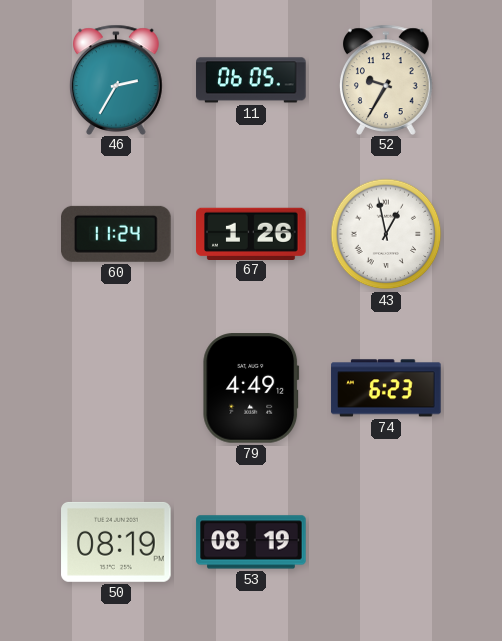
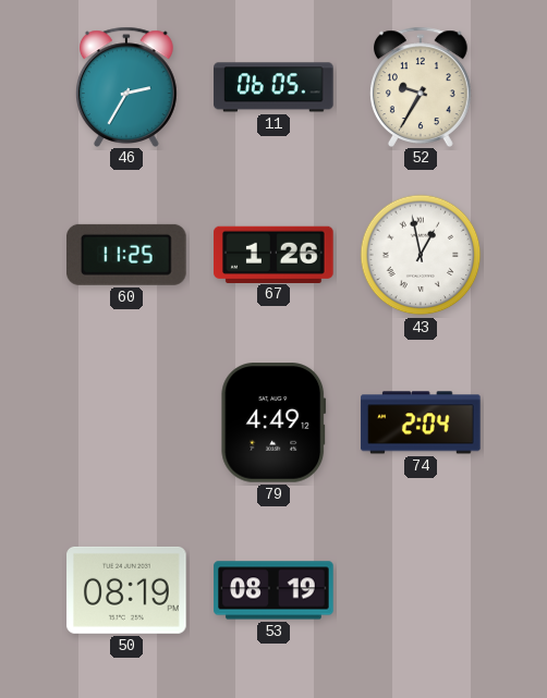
60: 11:24 -> 11:25
74: 6:23 -> 2:04
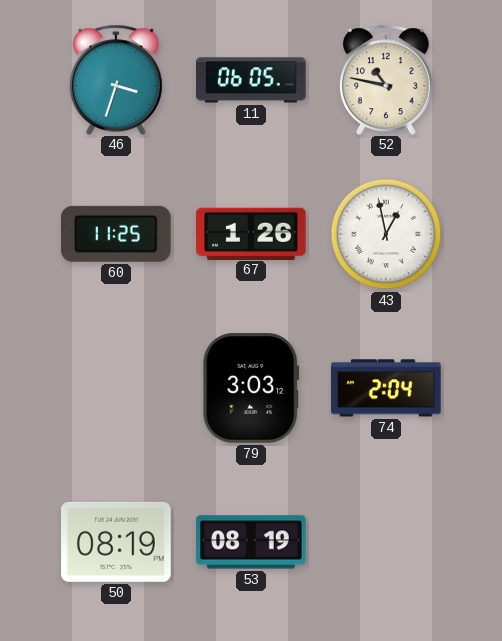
46: 2:35 -> 3:33
52: 9:35 -> 10:47
79: 4:49 -> 3:03
